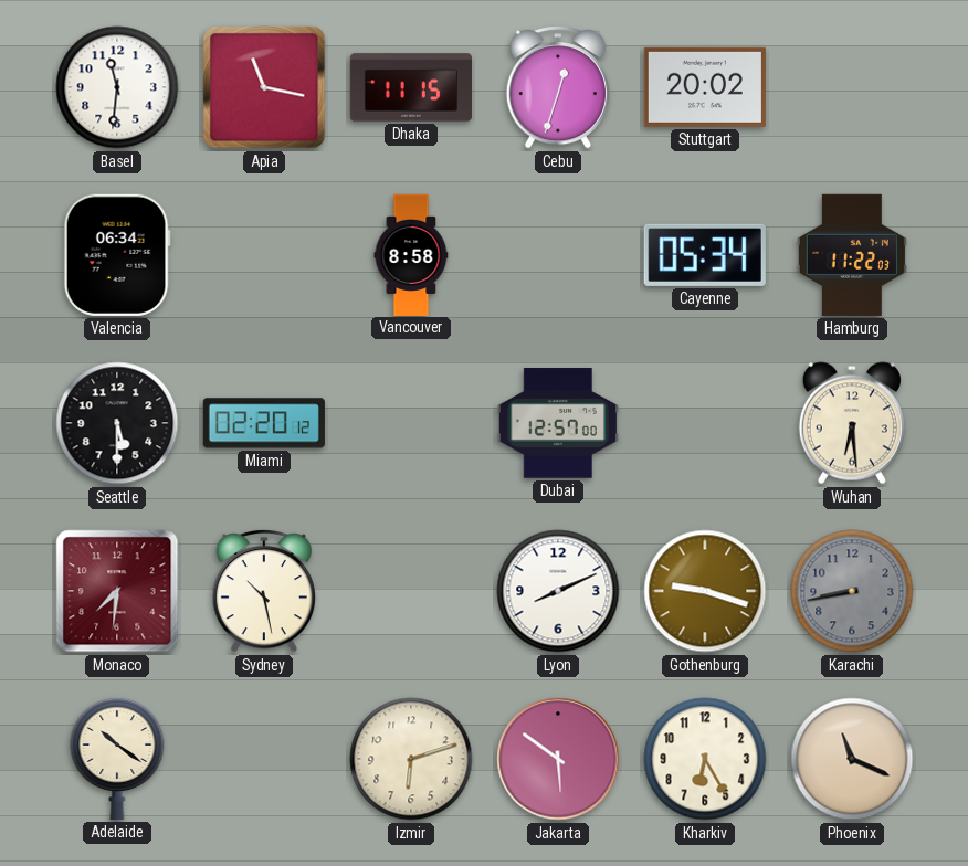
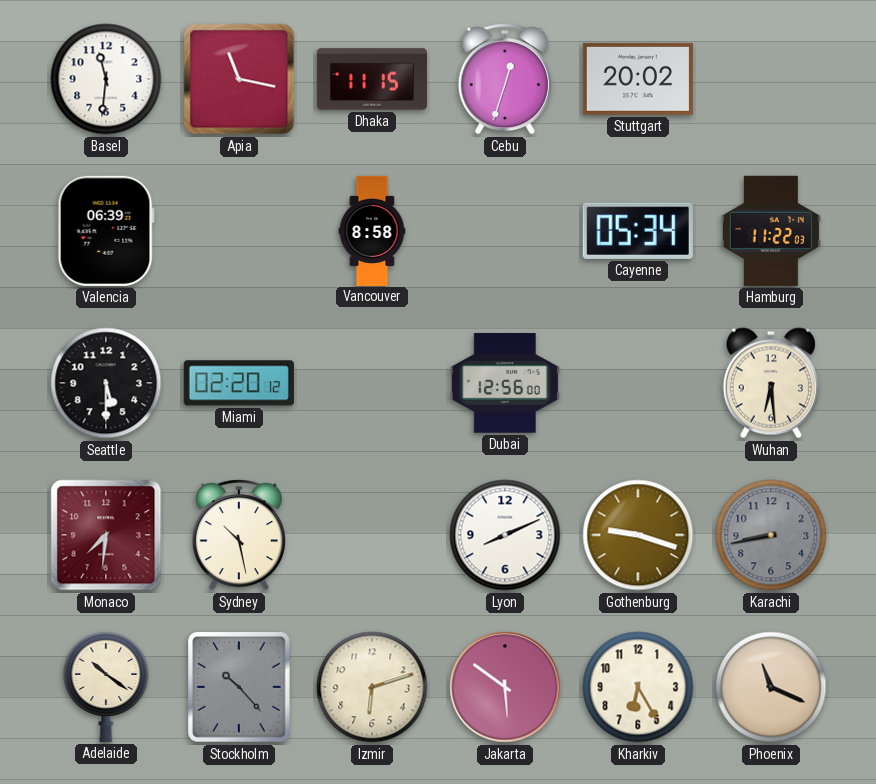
Valencia: 06:34 -> 06:39
Dubai: 12:57 -> 12:56
Stockholm: none -> 10:23
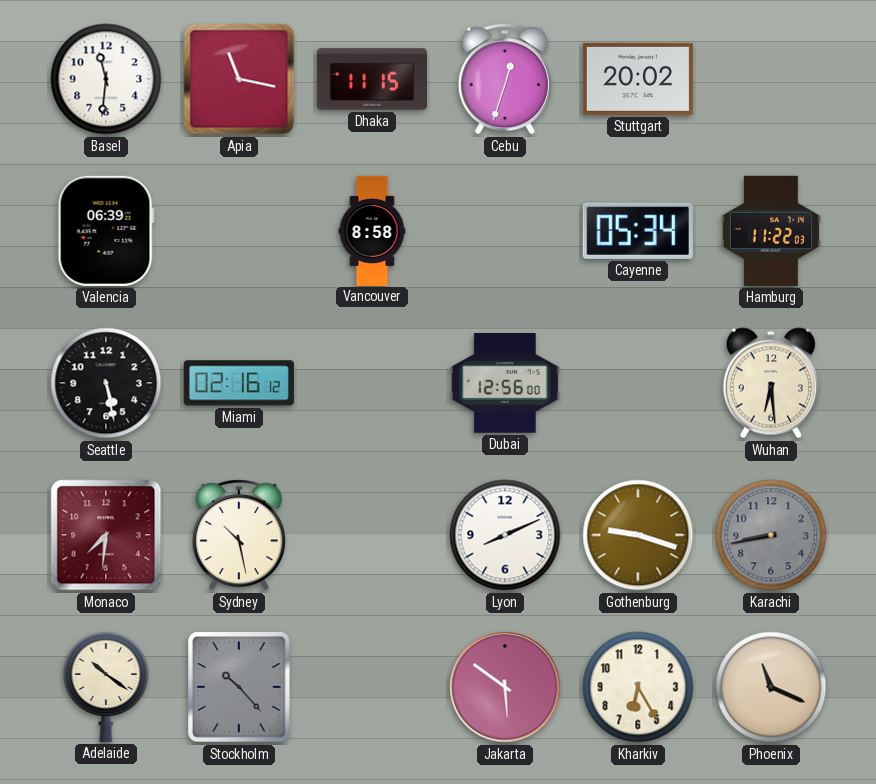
Seattle: 5:30 -> 5:28
Miami: 02:20 -> 02:16
Izmir: 6:12 -> none
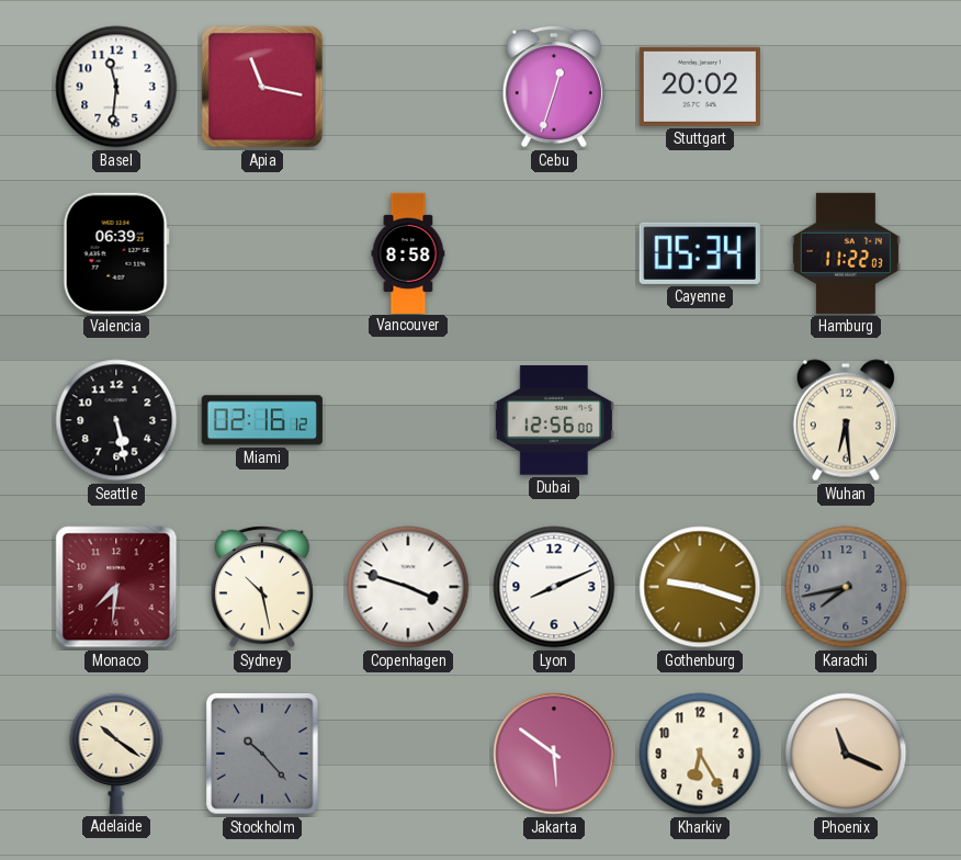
Dhaka: 11:15 -> none
Copenhagen: none -> 3:48
Karachi: 8:43 -> 7:43
